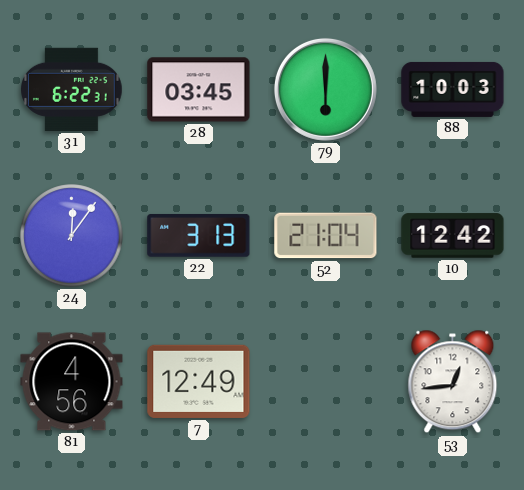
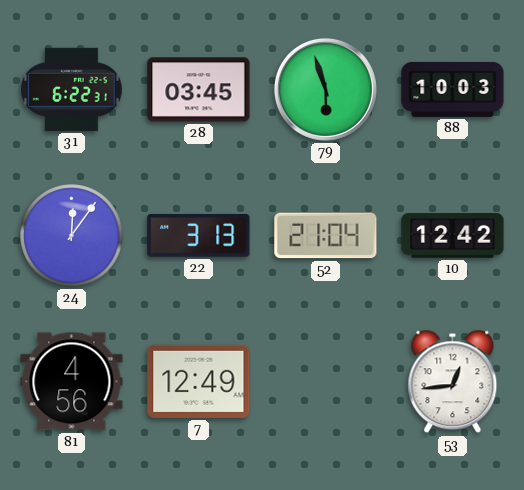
79: 6:00 -> 5:57
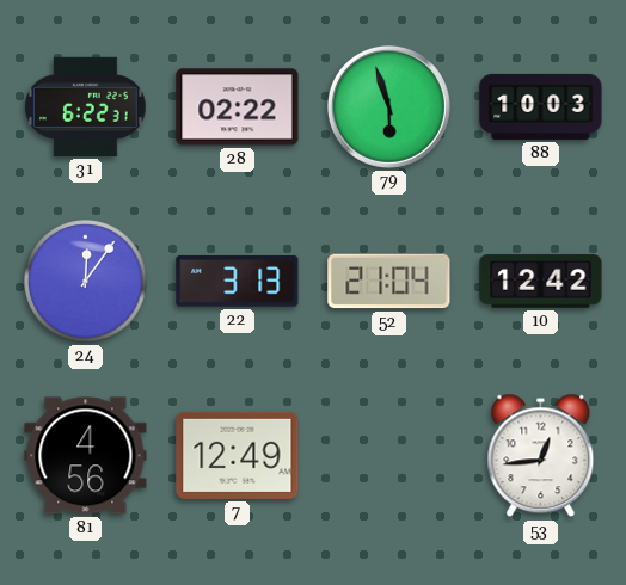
28: 03:45 -> 02:22
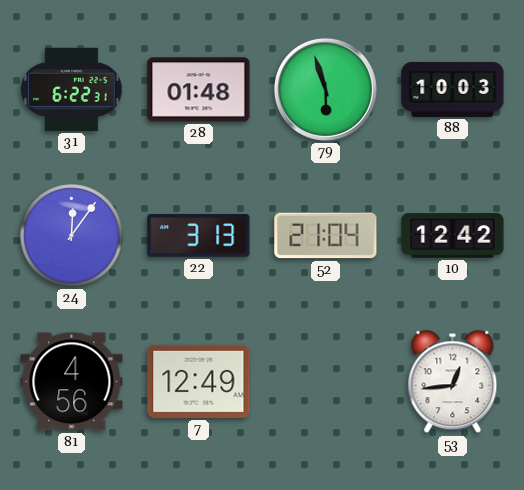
28: 02:22 -> 01:48
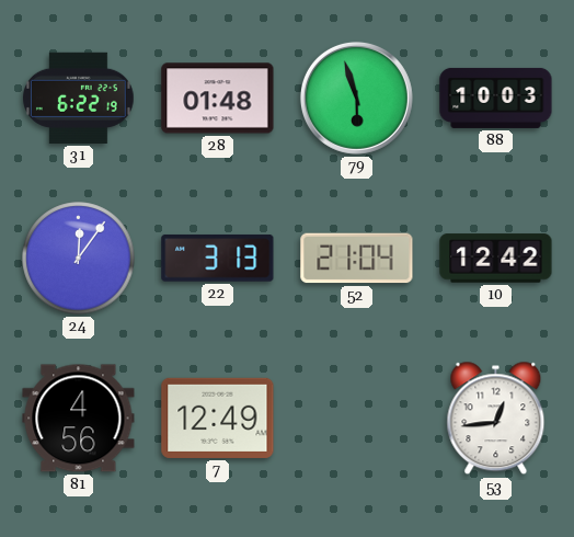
31: 6:22:31 -> 6:22:19
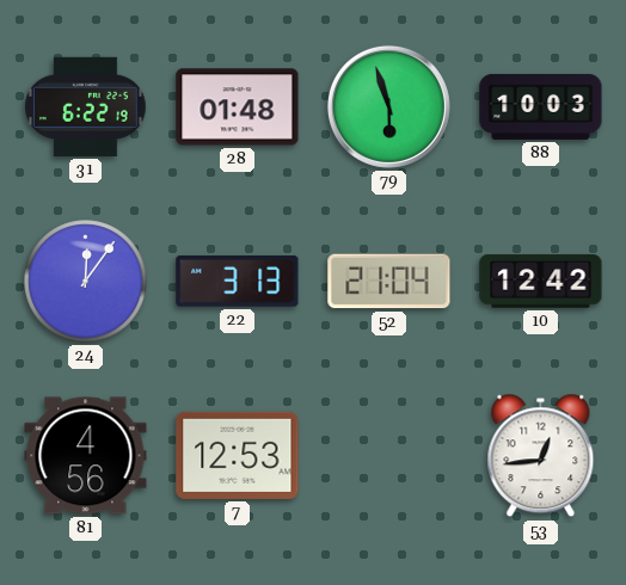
7: 12:49 -> 12:53
